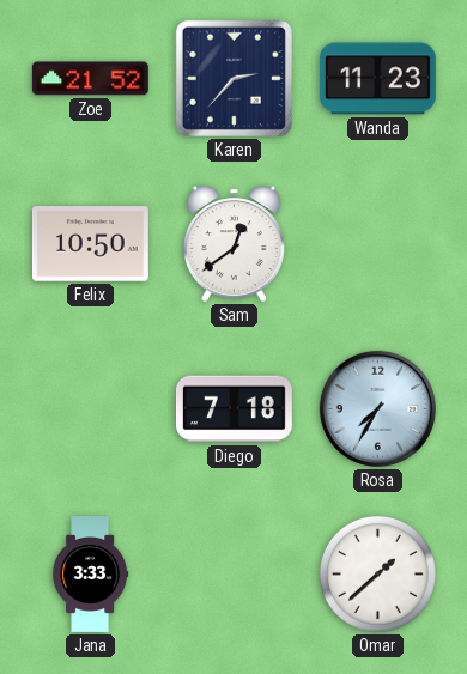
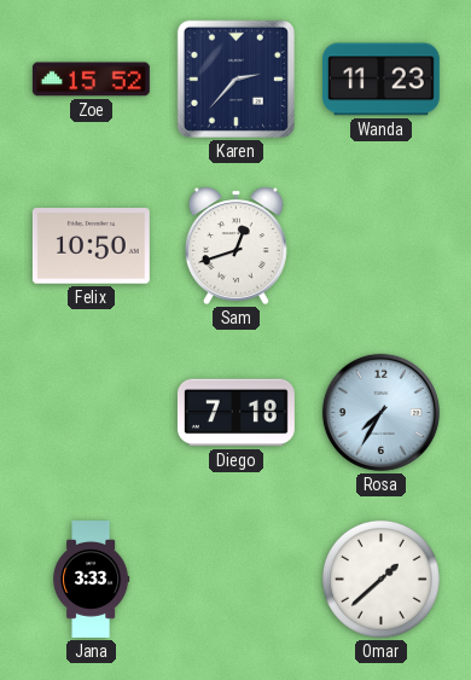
Zoe: 21:52 -> 15:52
Sam: 12:39 -> 12:42
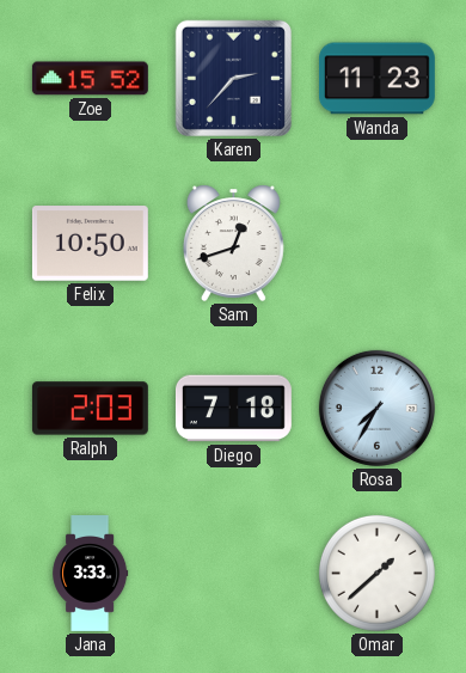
Ralph: none -> 2:03
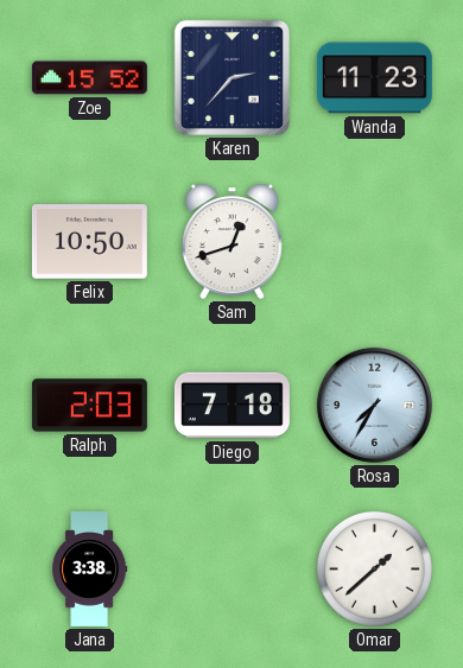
Jana: 3:33 -> 3:38
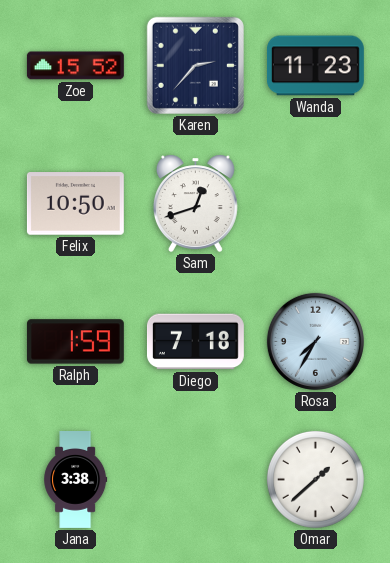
Ralph: 2:03 -> 1:59
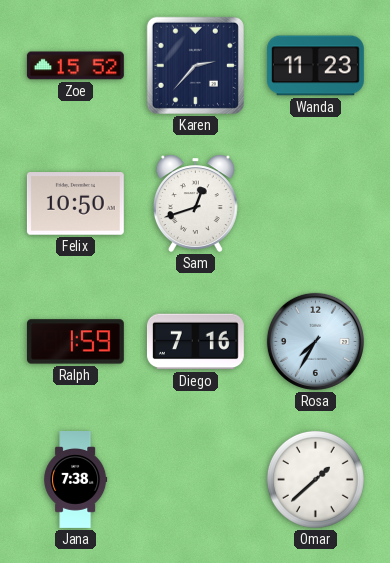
Diego: 7:18 -> 7:16
Jana: 3:38 -> 7:38
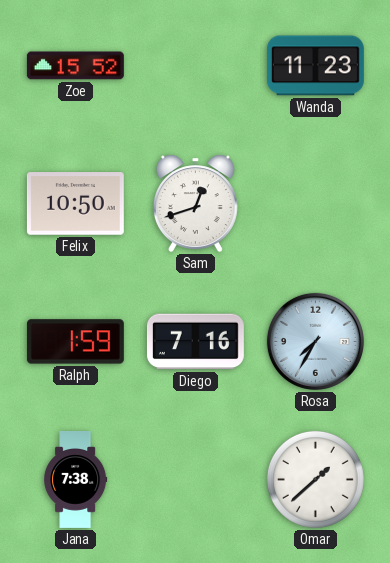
Karen: 2:37 -> none
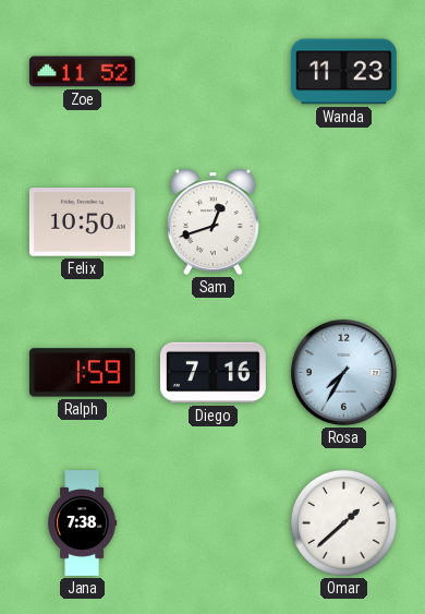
Zoe: 15:52 -> 11:52
